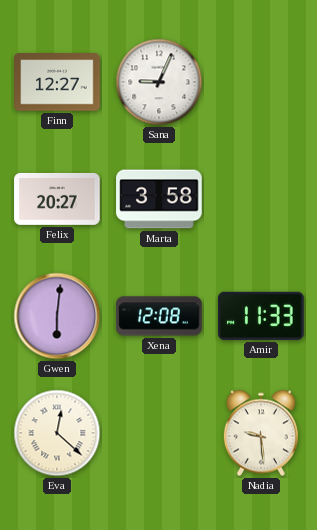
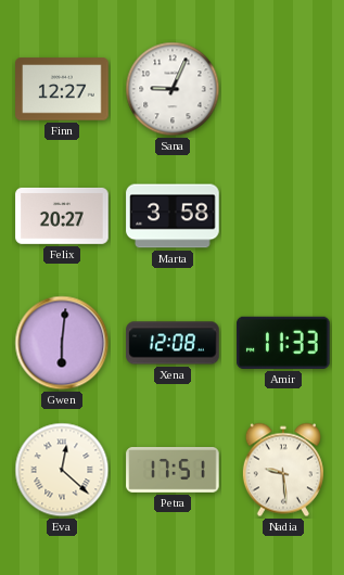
Petra: none -> 17:51
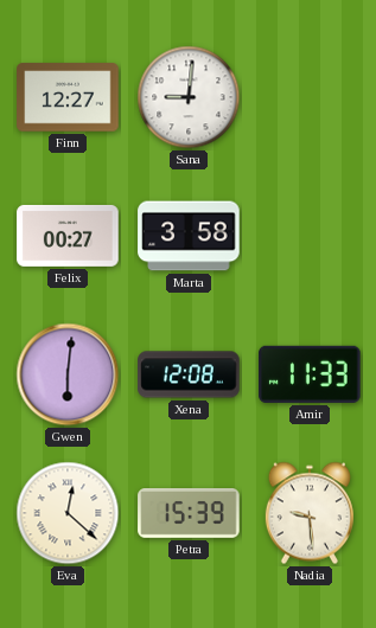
Sana: 9:04 -> 9:01
Felix: 20:27 -> 00:27
Petra: 17:51 -> 15:39
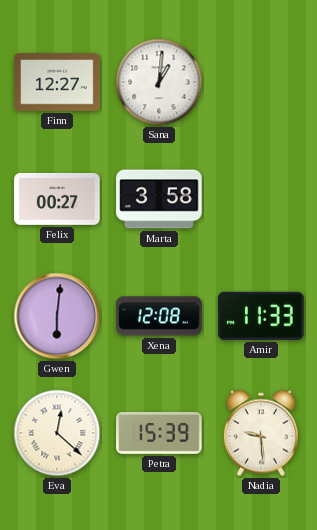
Sana: 9:01 -> 1:01
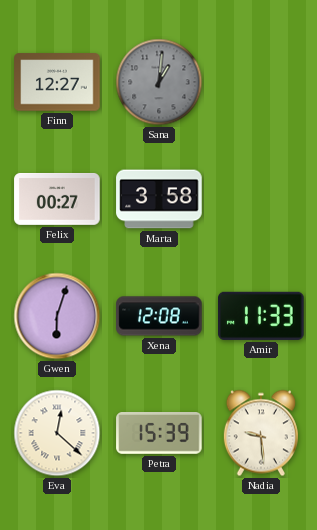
Sana dial: white -> grey
Gwen: 6:01 -> 6:03
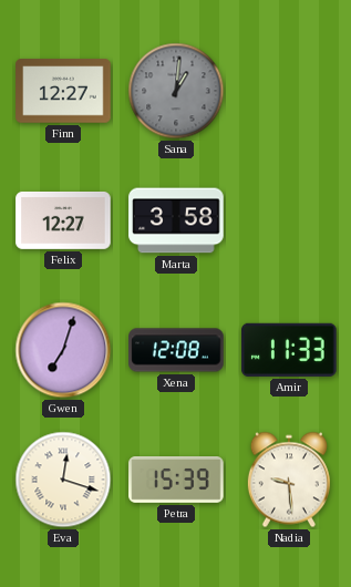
Felix: 00:27 -> 12:27
Gwen: 6:03 -> 7:03
Eva: 12:22 -> 12:18
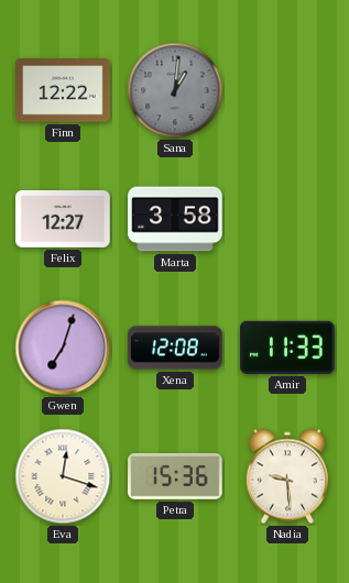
Finn: 12:27 -> 12:22
Petra: 15:39 -> 15:36
